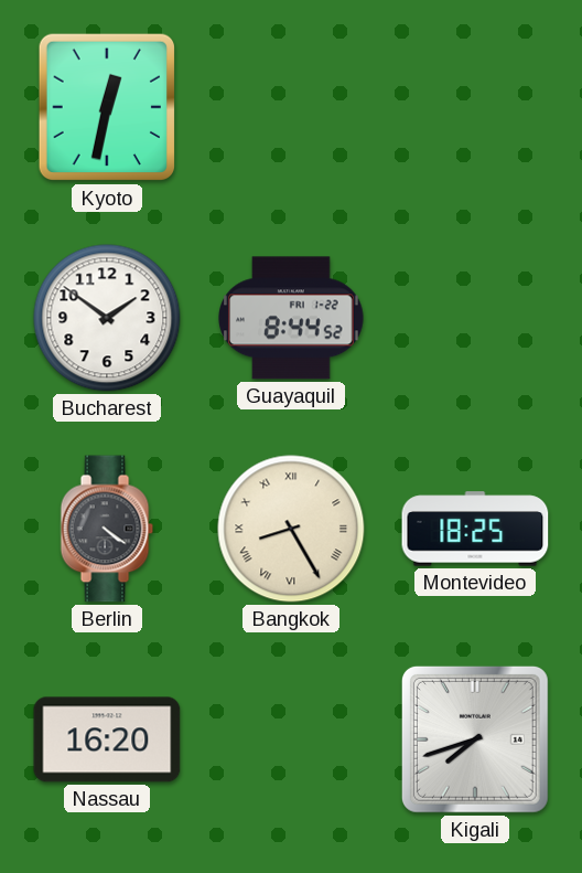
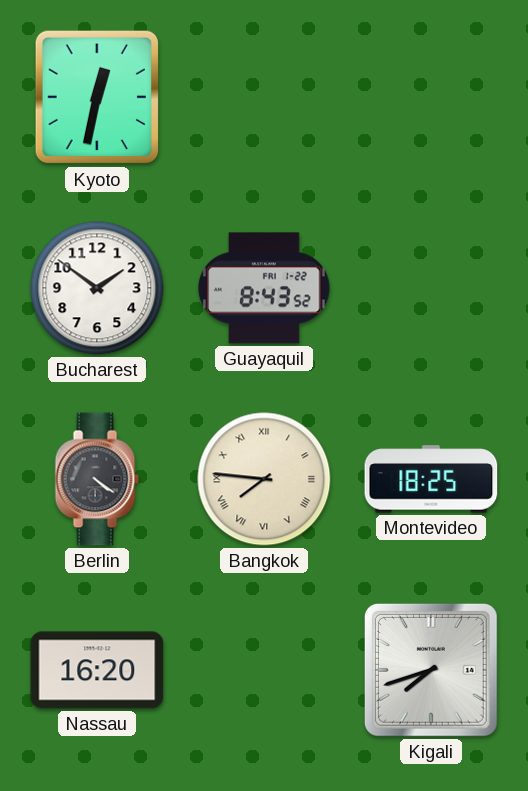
Guayaquil: 8:44 -> 8:43
Bangkok: 8:25 -> 7:46
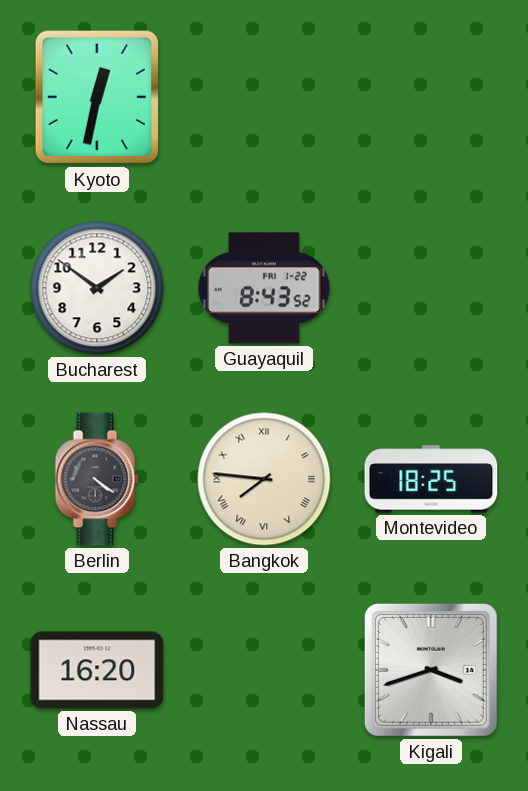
Kigali: 7:42 -> 3:42
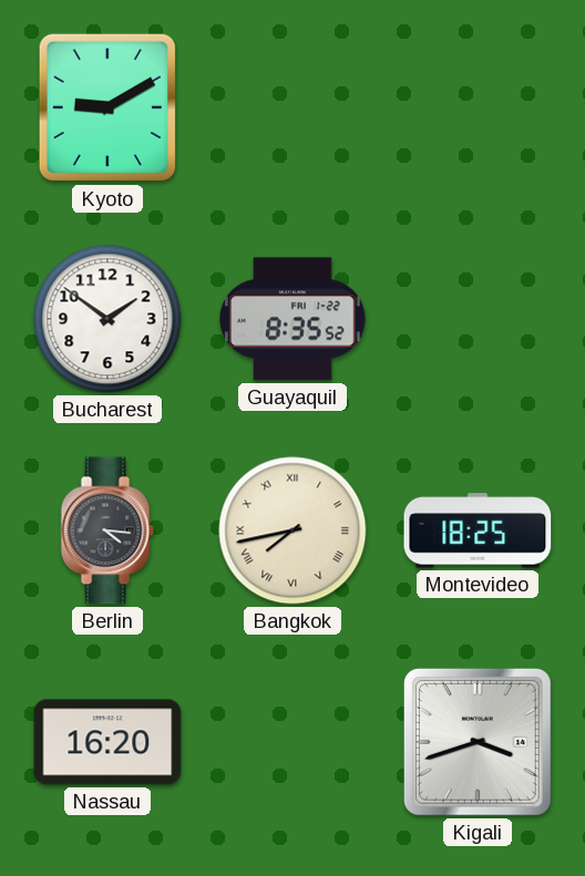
Kyoto: 12:32 -> 9:10
Guayaquil: 8:43 -> 8:35
Berlin: 4:21 -> 4:16
Bangkok: 7:46 -> 7:43
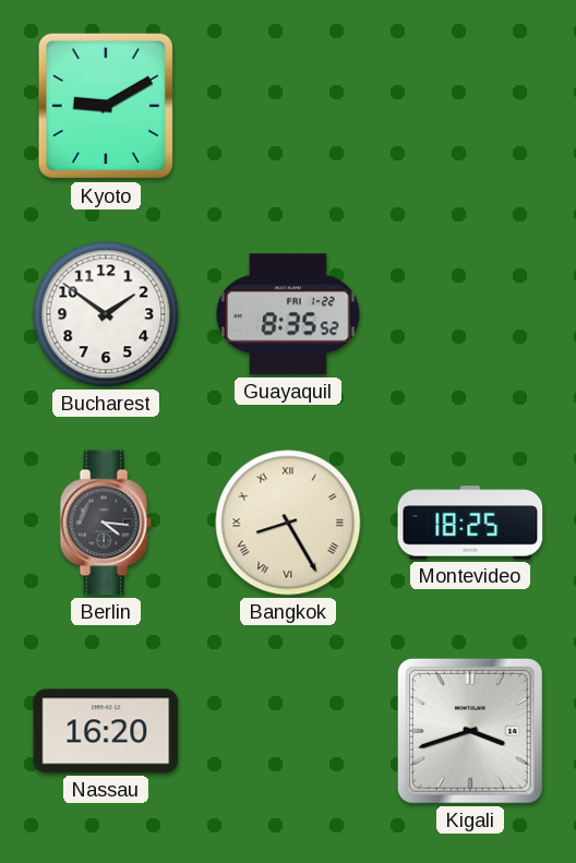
Bangkok: 7:43 -> 8:25
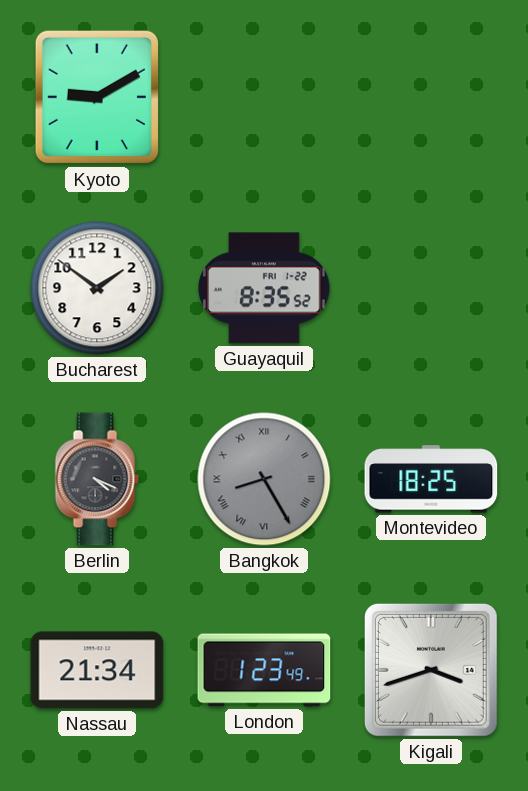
Berlin: 4:16 -> 4:19
Bangkok dial: cream -> grey
Nassau: 16:20 -> 21:34
London: none -> 1:23
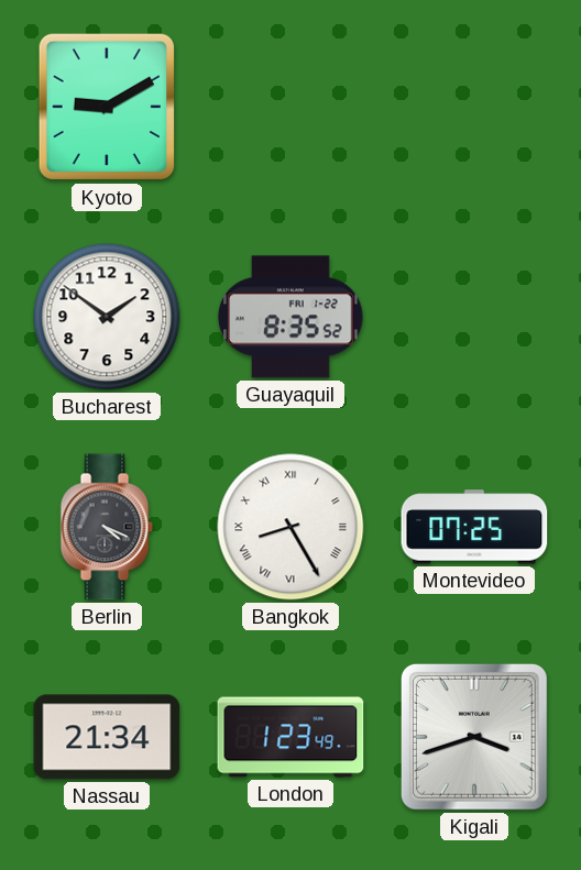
Bangkok dial: grey -> white
Montevideo: 18:25 -> 07:25
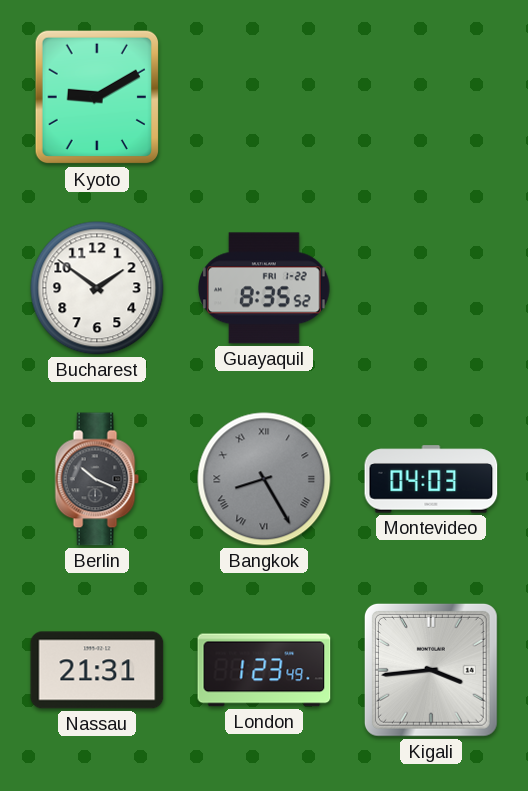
Berlin: 4:19 -> 10:19
Bangkok dial: white -> grey
Montevideo: 07:25 -> 04:03
Nassau: 21:34 -> 21:31
Kigali: 3:42 -> 3:44
